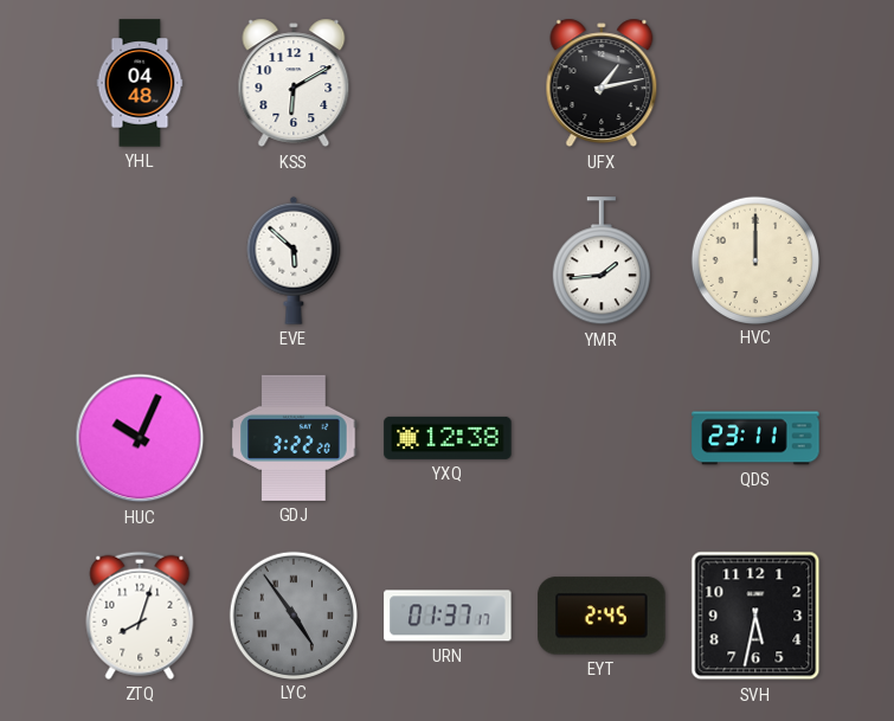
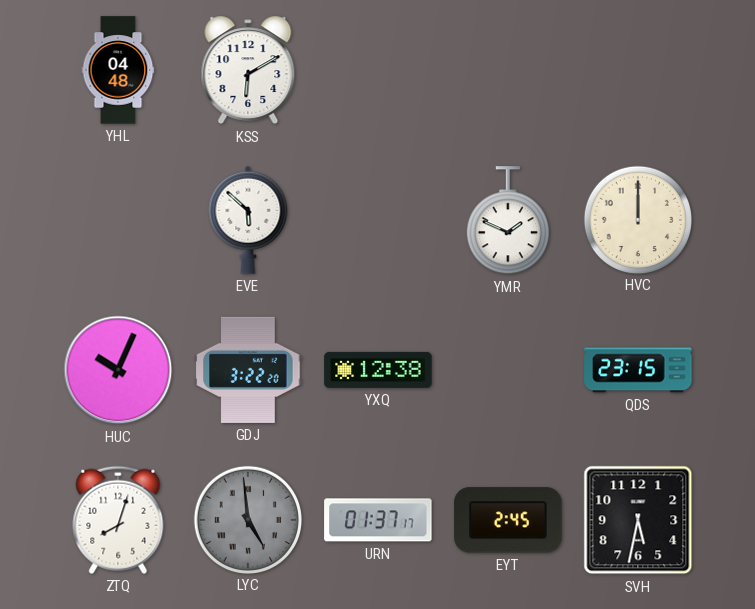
UFX: 1:13 -> none
YMR: 1:44 -> 1:49
QDS: 23:11 -> 23:15
LYC: 4:54 -> 4:59
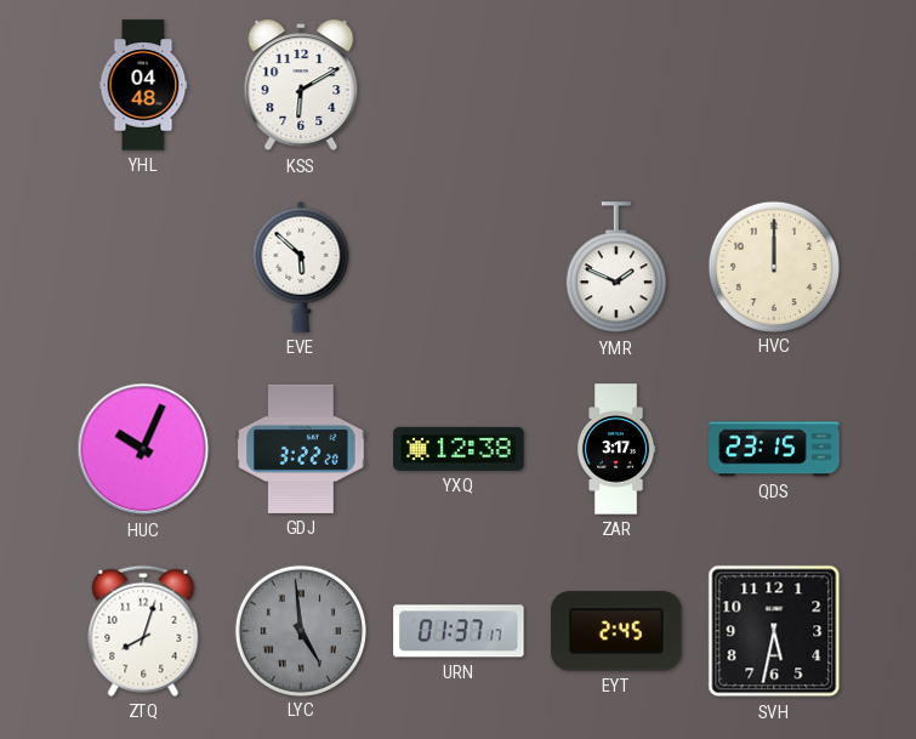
ZAR: none -> 3:17
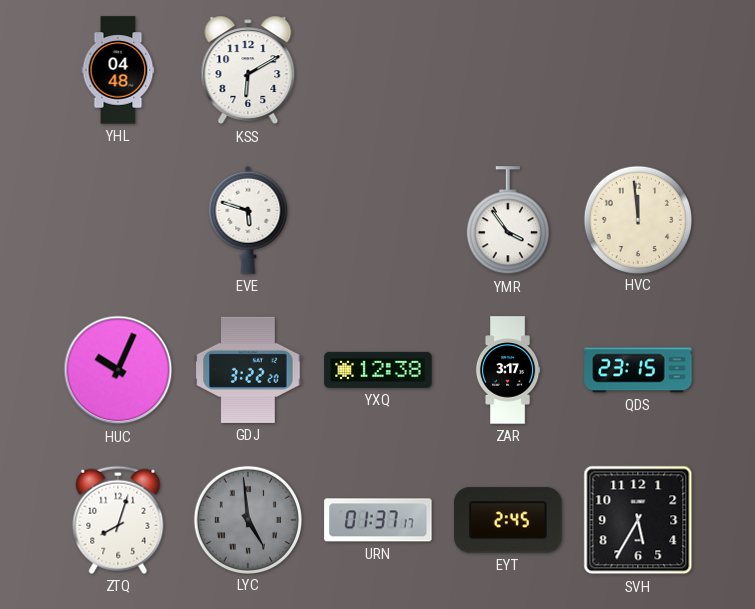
EVE: 5:52 -> 5:48
YMR: 1:49 -> 3:54
HVC: 12:00 -> 11:59
SVH: 5:32 -> 5:35
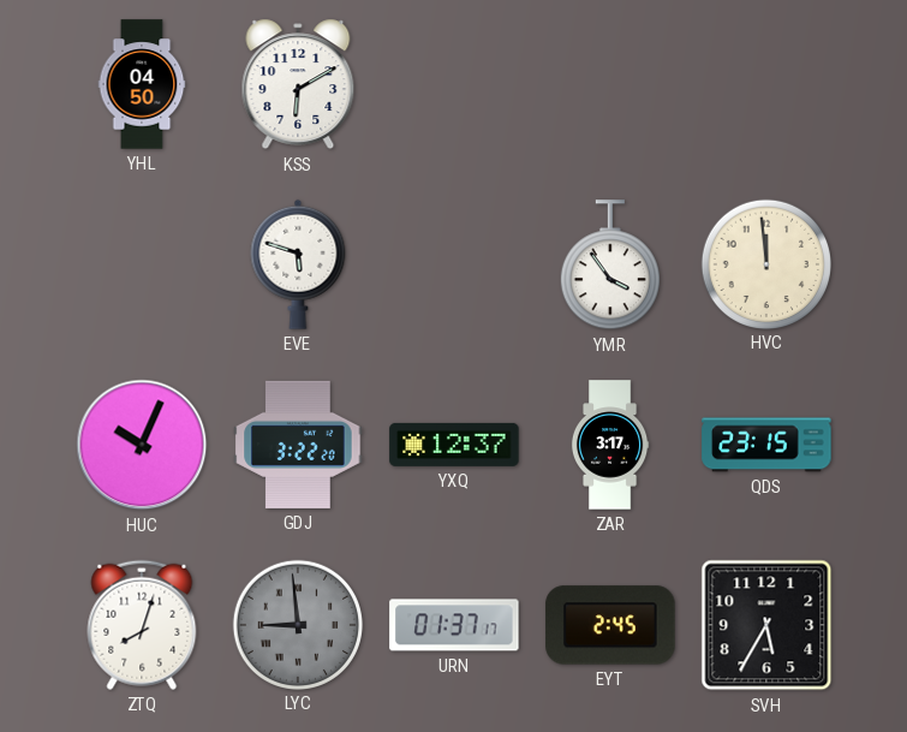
YHL: 04:48 -> 04:50
YXQ: 12:38 -> 12:37
LYC: 4:59 -> 8:59
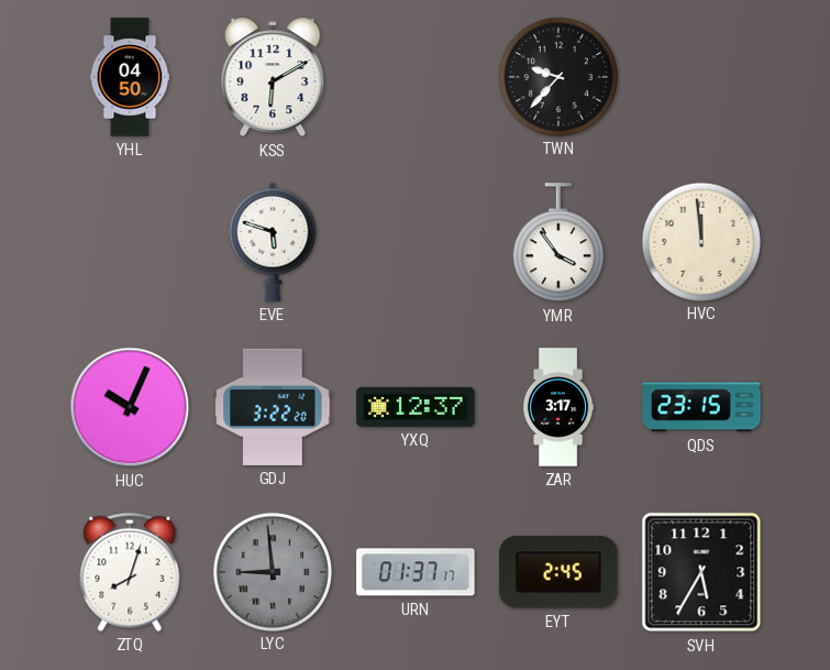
TWN: none -> 9:37
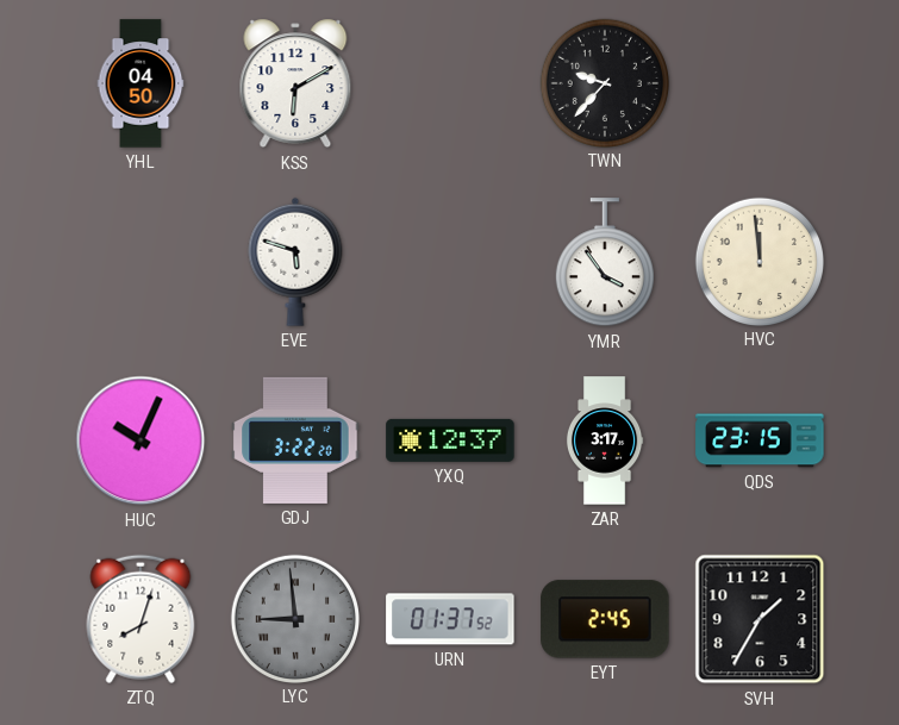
URN: 01:37:17 -> 01:37:52
SVH: 5:35 -> 1:35
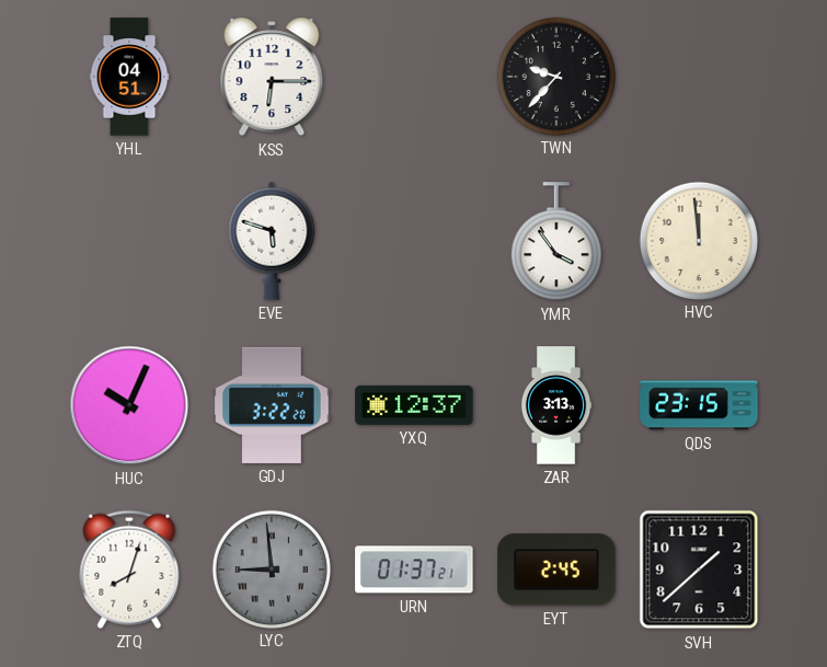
YHL: 04:50 -> 04:51
KSS: 6:10 -> 6:15
ZAR: 3:17 -> 3:13
URN: 01:37:52 -> 01:37:21
SVH: 1:35 -> 1:38
